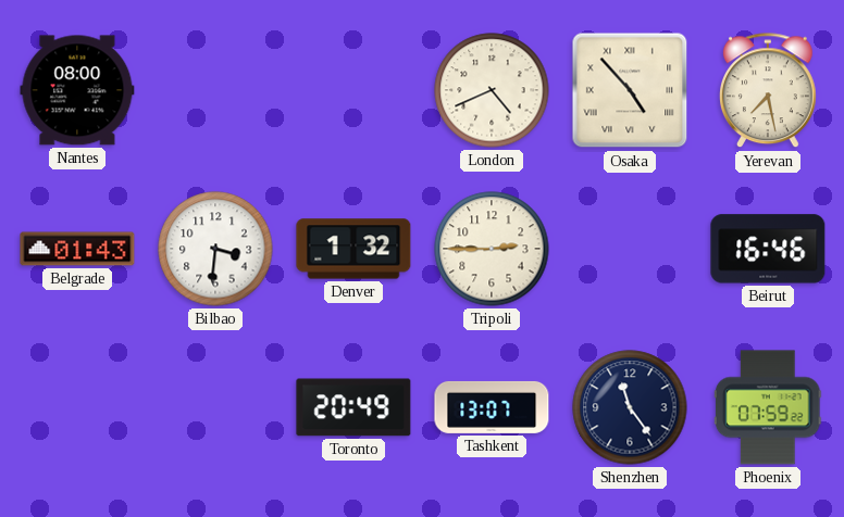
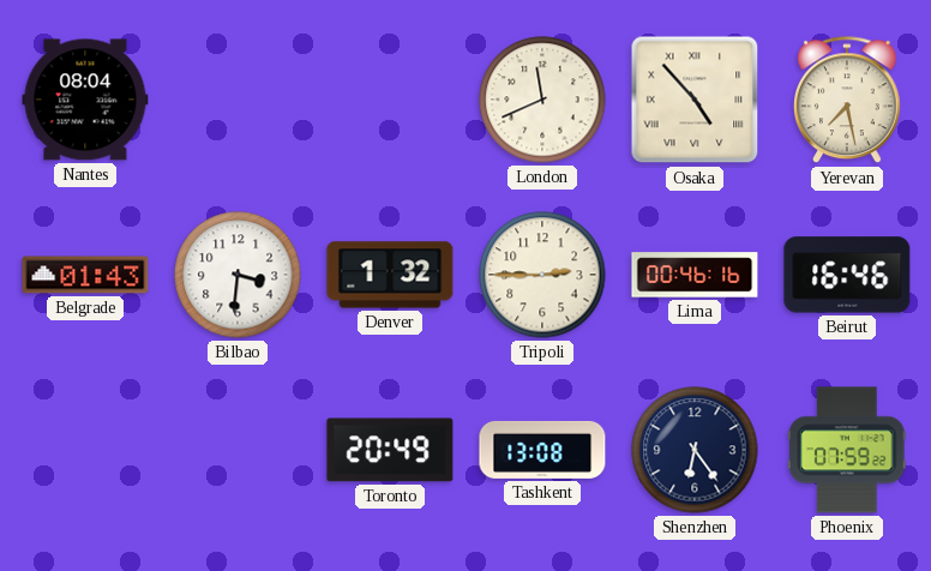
Nantes: 08:00 -> 08:04
London: 4:41 -> 11:41
Lima: none -> 00:46
Tashkent: 13:07 -> 13:08
Shenzhen: 11:24 -> 6:24
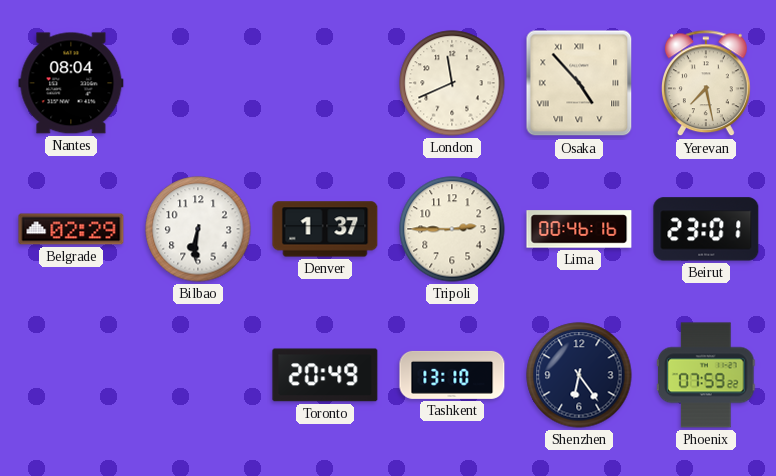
Belgrade: 01:43 -> 02:29
Bilbao: 3:31 -> 6:31
Denver: 1:32 -> 1:37
Beirut: 16:46 -> 23:01
Tashkent: 13:08 -> 13:10
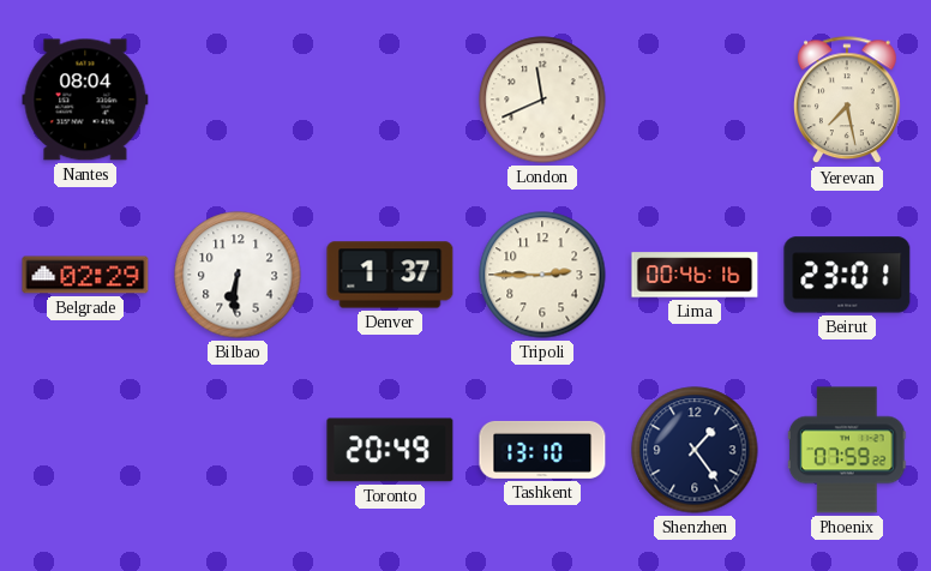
Osaka: 4:53 -> none
Shenzhen: 6:24 -> 1:24
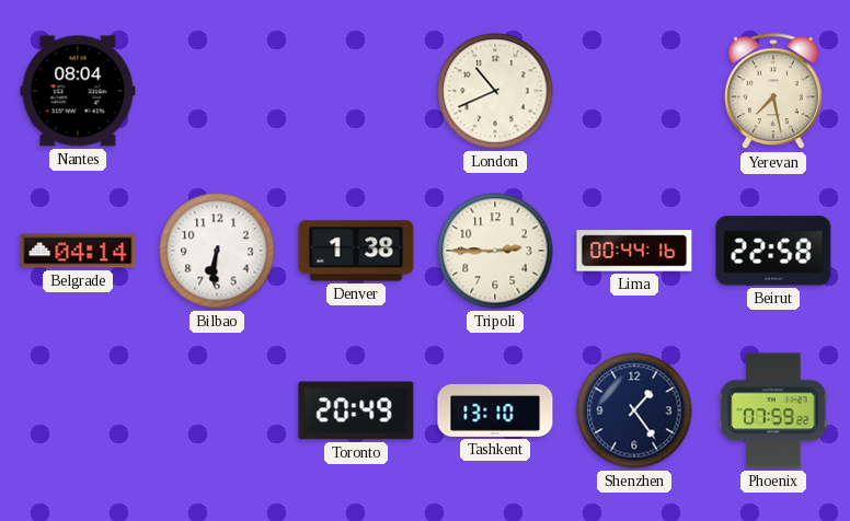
London: 11:41 -> 10:41
Belgrade: 02:29 -> 04:14
Denver: 1:37 -> 1:38
Lima: 00:46 -> 00:44
Beirut: 23:01 -> 22:58
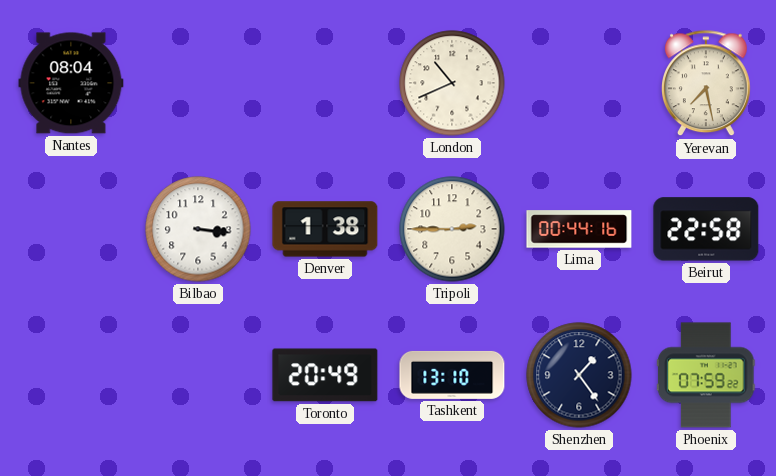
Belgrade: 04:14 -> none
Bilbao: 6:31 -> 3:16
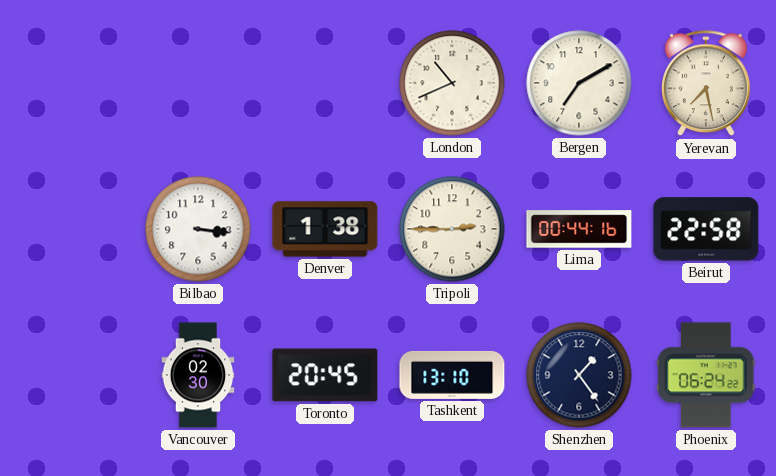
Nantes: 08:04 -> none
Bergen: none -> 7:10
Vancouver: none -> 02:30
Toronto: 20:49 -> 20:45
Phoenix: 07:59 -> 06:24
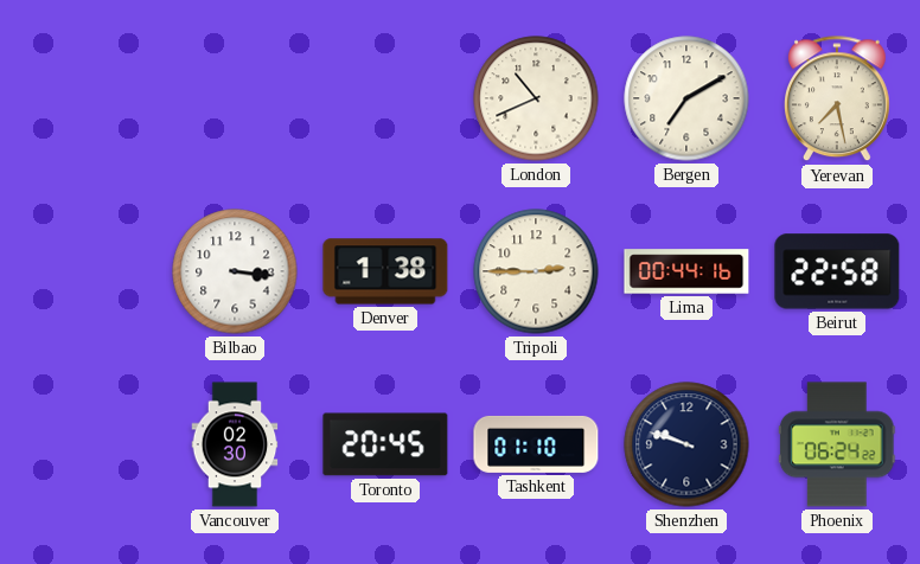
Tashkent: 13:10 -> 01:10
Shenzhen: 1:24 -> 9:48
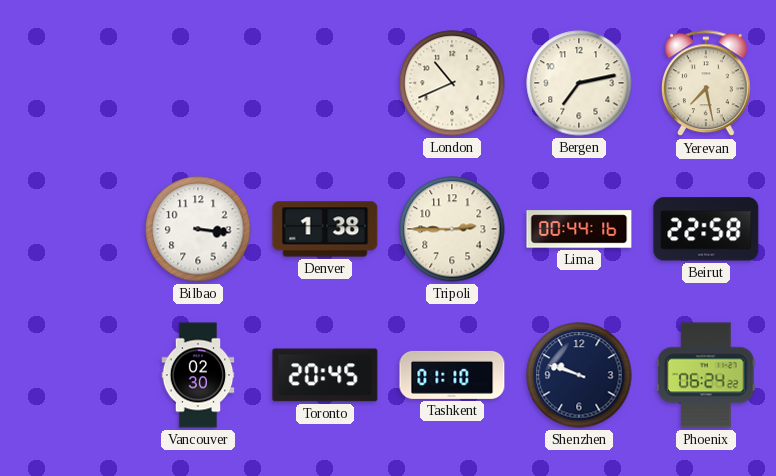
Bergen: 7:10 -> 7:13
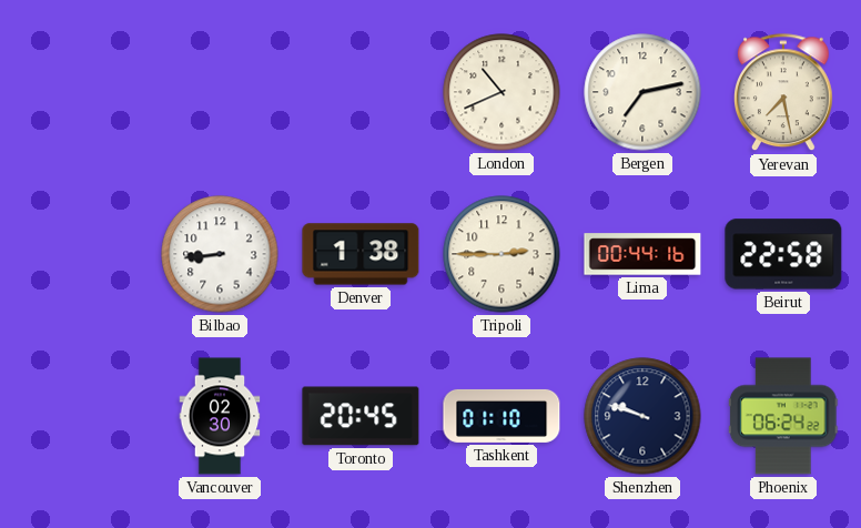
Bilbao: 3:16 -> 8:44
